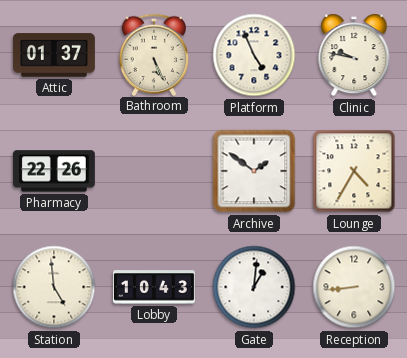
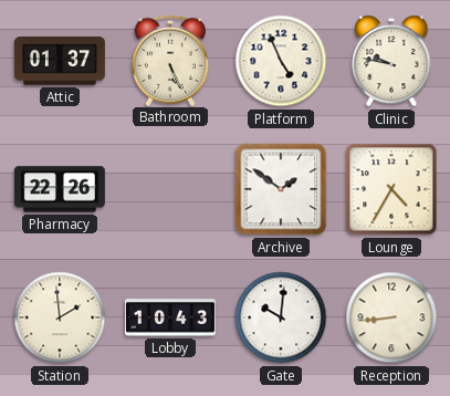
Station: 4:59 -> 1:59
Gate: 1:01 -> 10:01
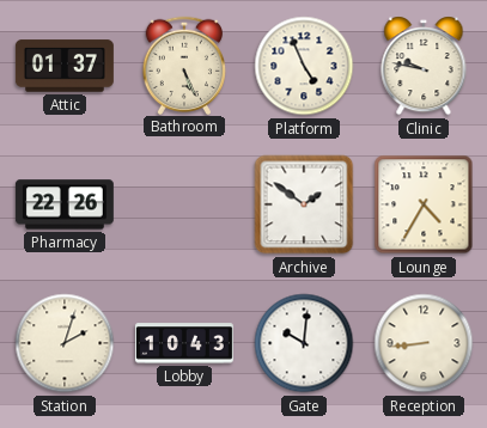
Station: 1:59 -> 2:03
